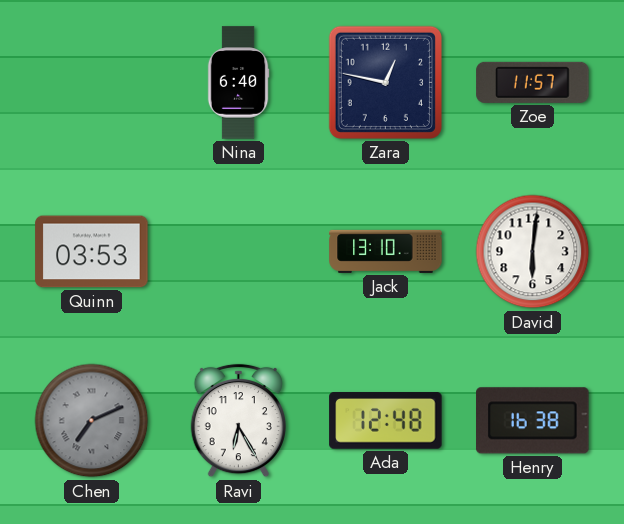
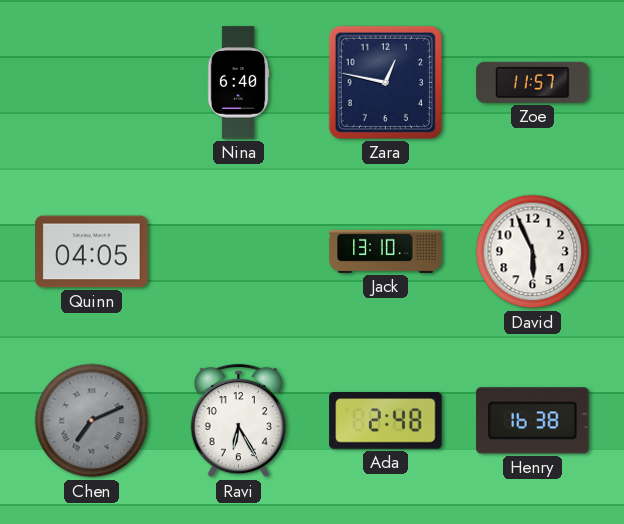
Quinn: 03:53 -> 04:05
David: 6:01 -> 5:56
Ada: 12:48 -> 2:48
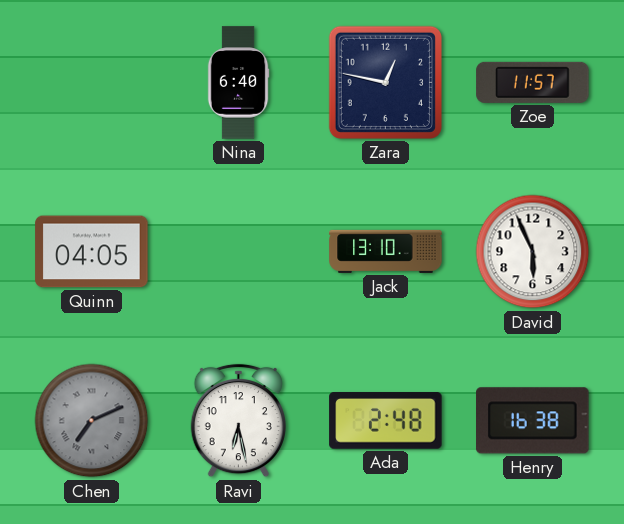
Ravi: 6:25 -> 6:28
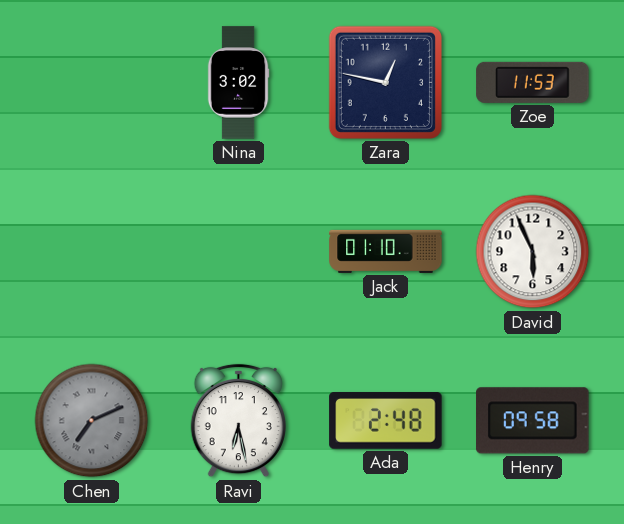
Nina: 6:40 -> 3:02
Zoe: 11:57 -> 11:53
Quinn: 04:05 -> none
Jack: 13:10 -> 01:10
Henry: 16:38 -> 09:58
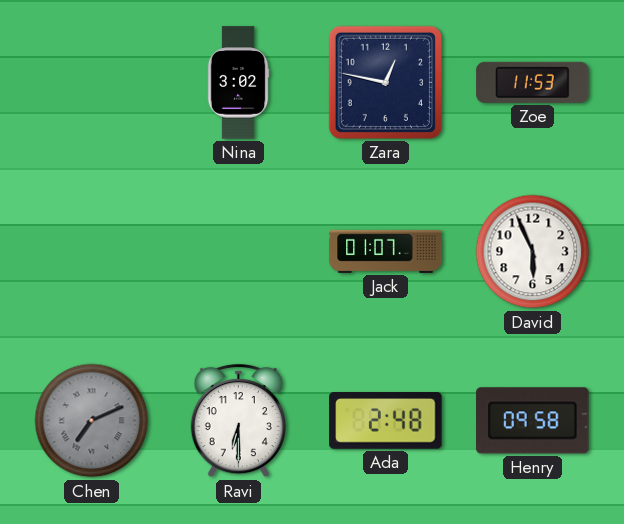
Jack: 01:10 -> 01:07
Ravi: 6:28 -> 6:30
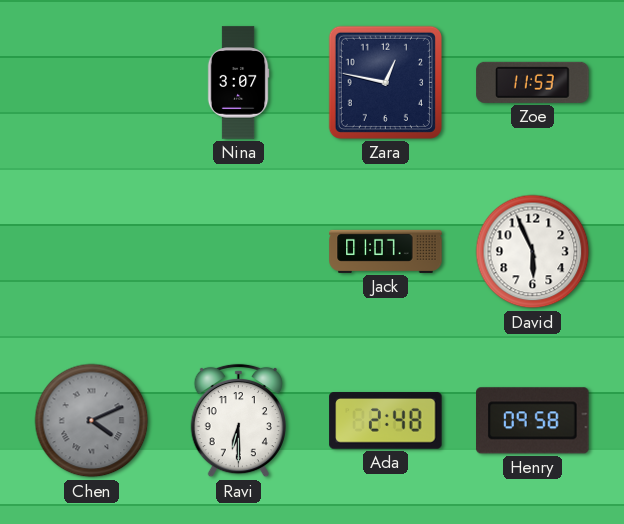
Nina: 3:02 -> 3:07
Chen: 7:11 -> 4:11
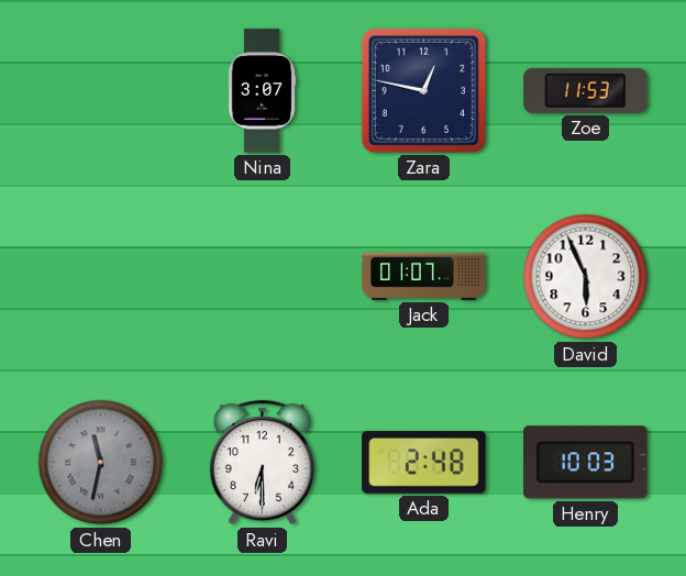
Chen: 4:11 -> 11:32
Henry: 09:58 -> 10:03
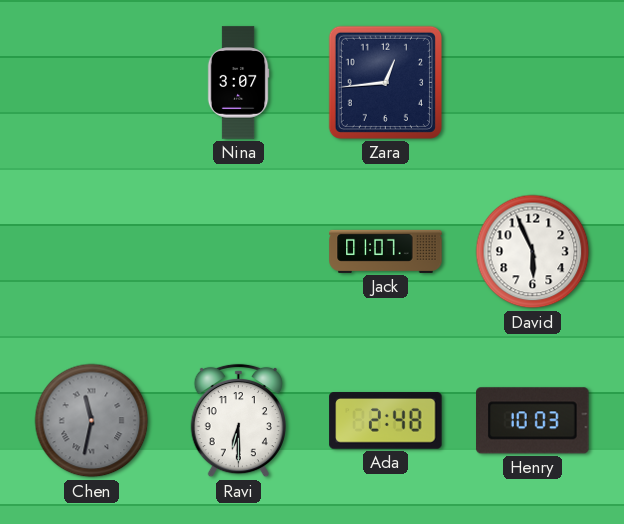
Zara: 12:47 -> 12:44
Zoe: 11:53 -> none
